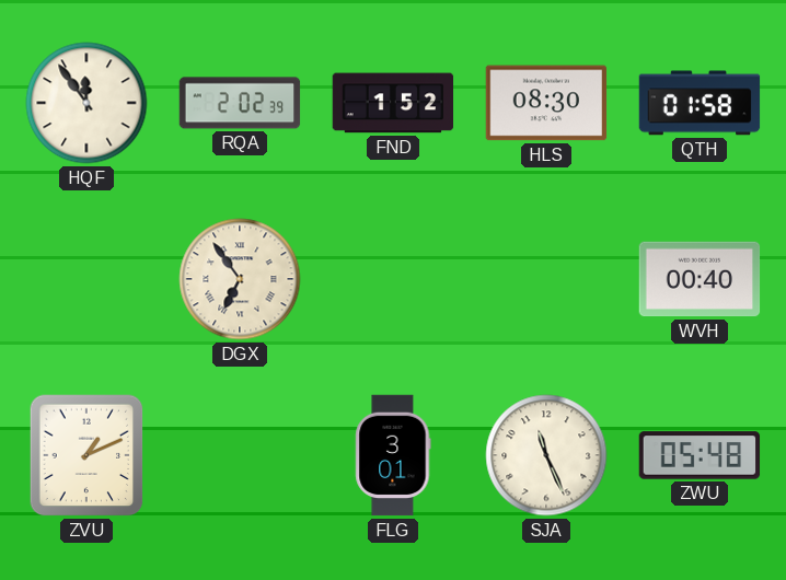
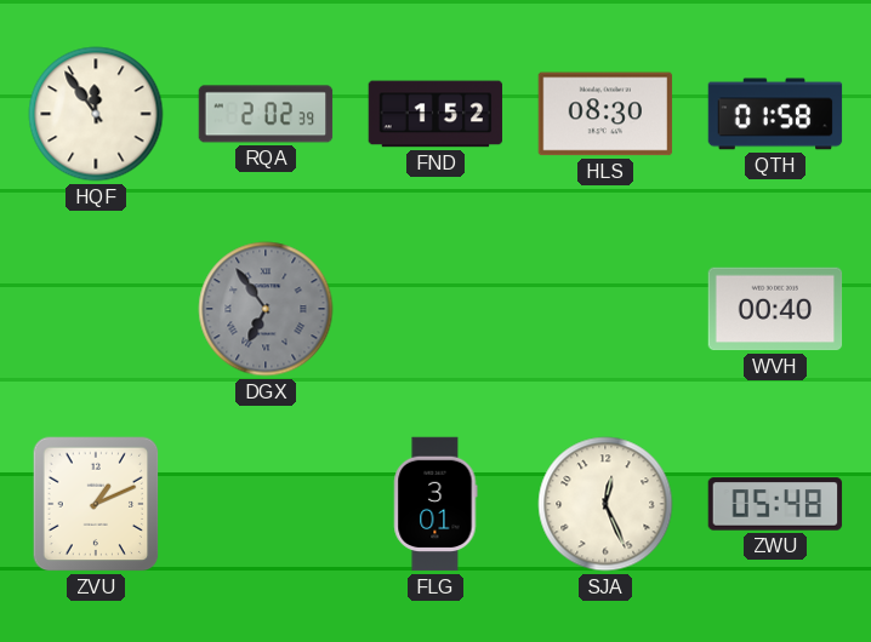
DGX dial: cream -> grey
SJA: 11:26 -> 12:26
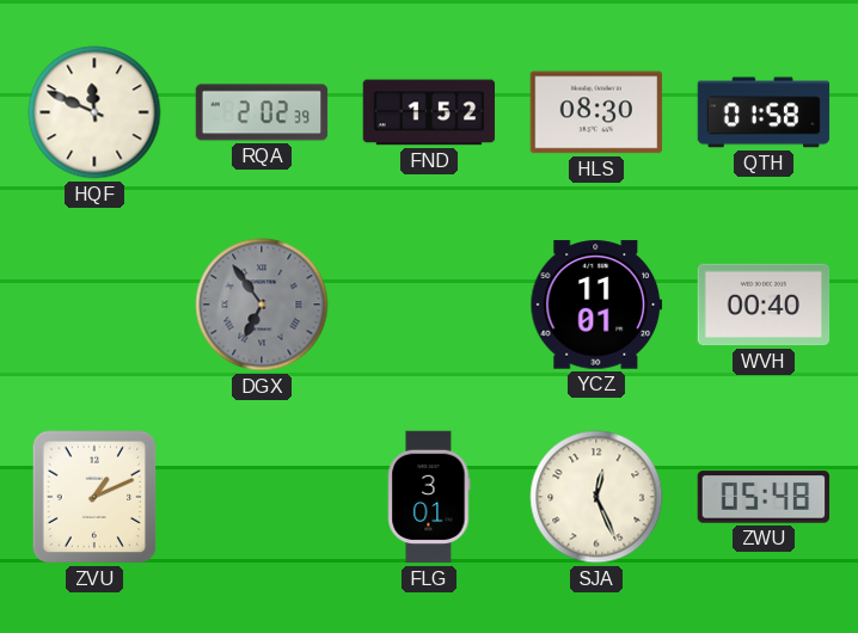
HQF: 11:54 -> 11:49
YCZ: none -> 11:01
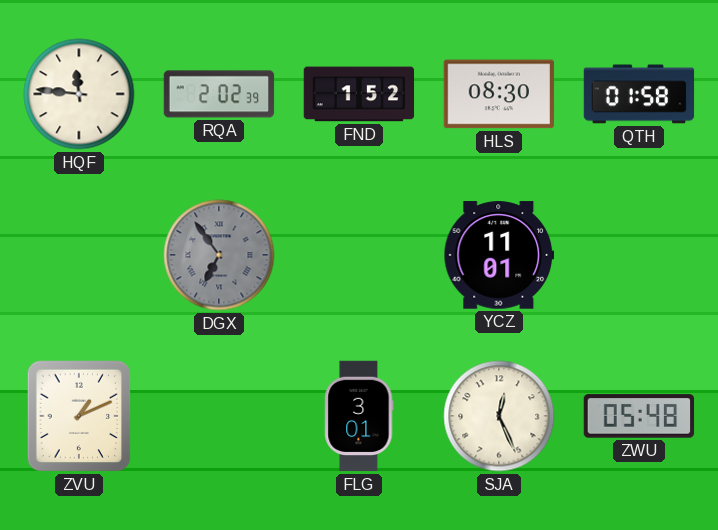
HQF: 11:49 -> 11:46
WVH: 00:40 -> none
